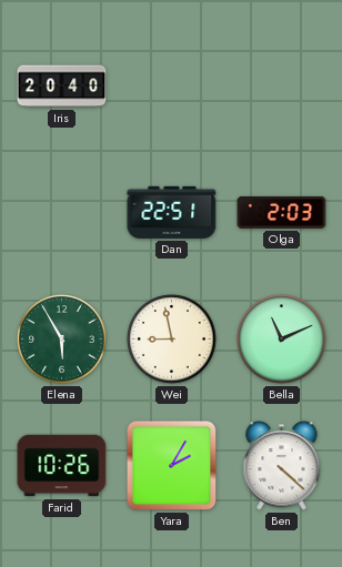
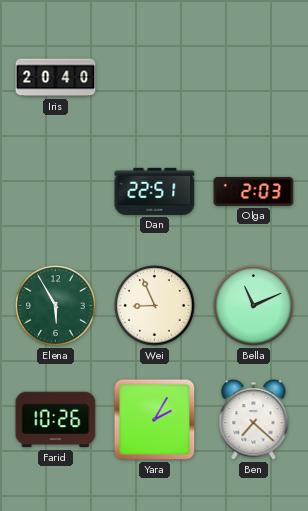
Wei: 8:58 -> 8:56
Ben: 4:22 -> 7:22
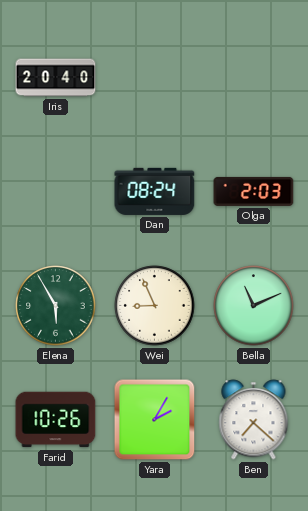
Dan: 22:51 -> 08:24
